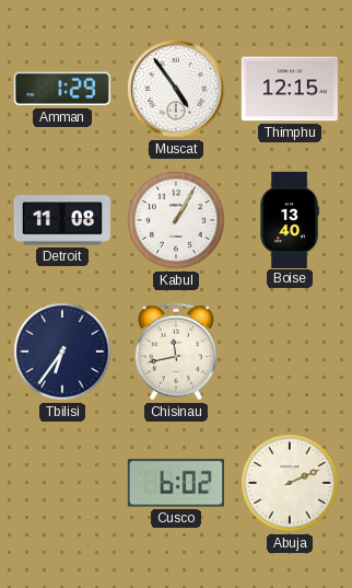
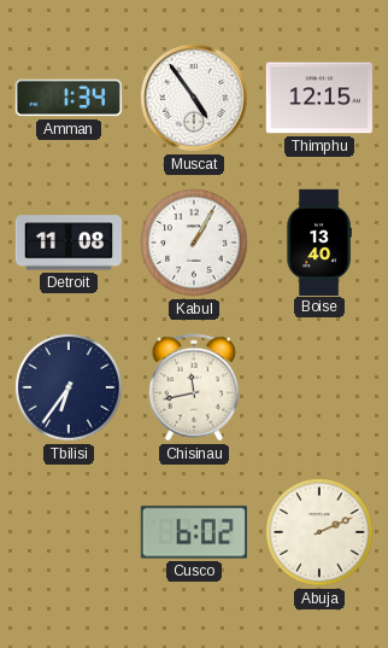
Amman: 1:29 -> 1:34
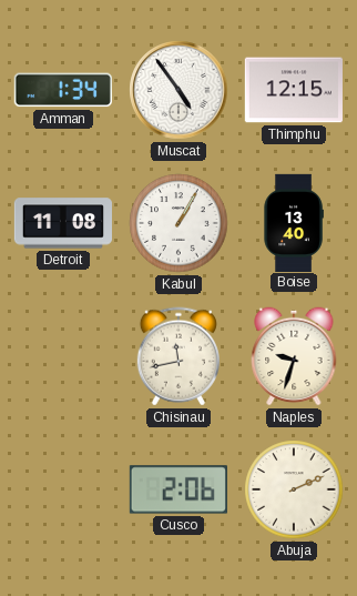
Tbilisi: 6:36 -> none
Naples: none -> 9:33
Cusco: 6:02 -> 2:06
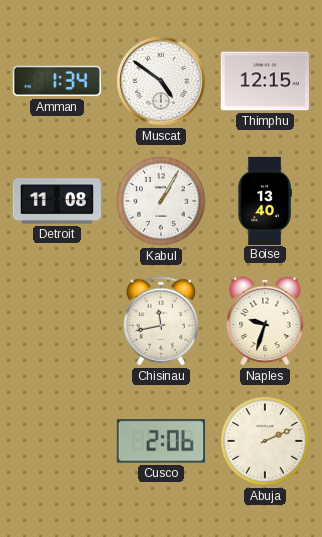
Muscat: 4:54 -> 4:51
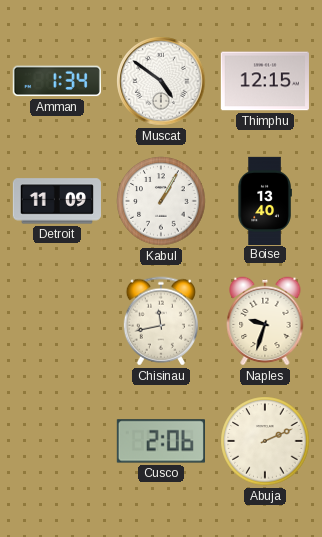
Detroit: 11:08 -> 11:09
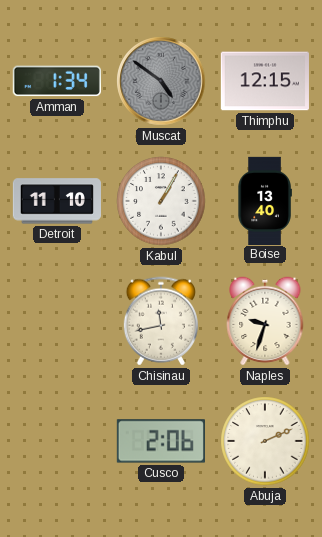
Muscat dial: white -> grey
Detroit: 11:09 -> 11:10
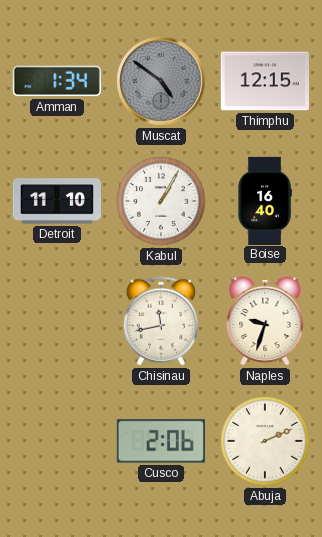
Boise: 13:40 -> 16:40
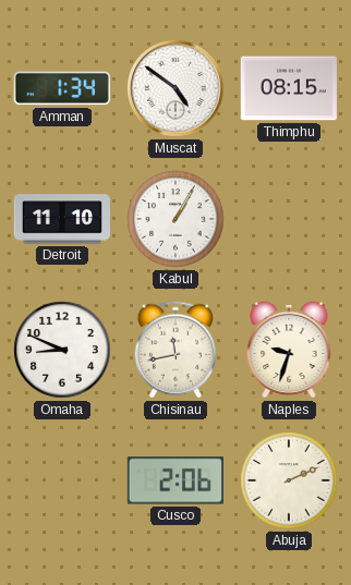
Muscat dial: grey -> white
Thimphu: 12:15 -> 08:15
Boise: 16:40 -> none
Omaha: none -> 8:49
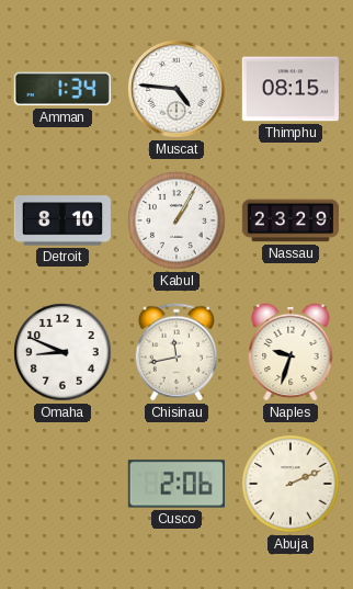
Muscat: 4:51 -> 4:46
Detroit: 11:10 -> 8:10
Nassau: none -> 23:29
